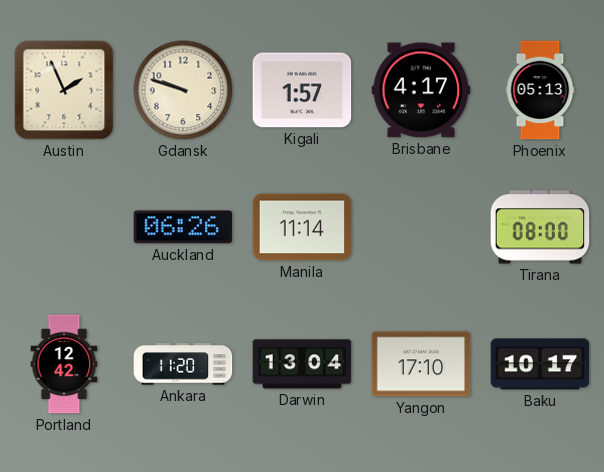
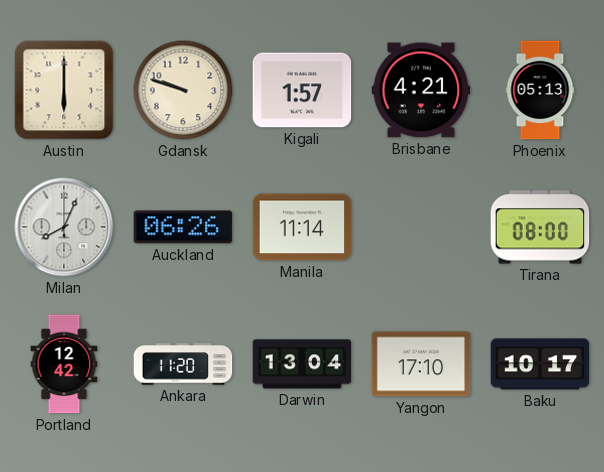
Austin: 1:56 -> 6:00
Brisbane: 4:17 -> 4:21
Milan: none -> 8:04
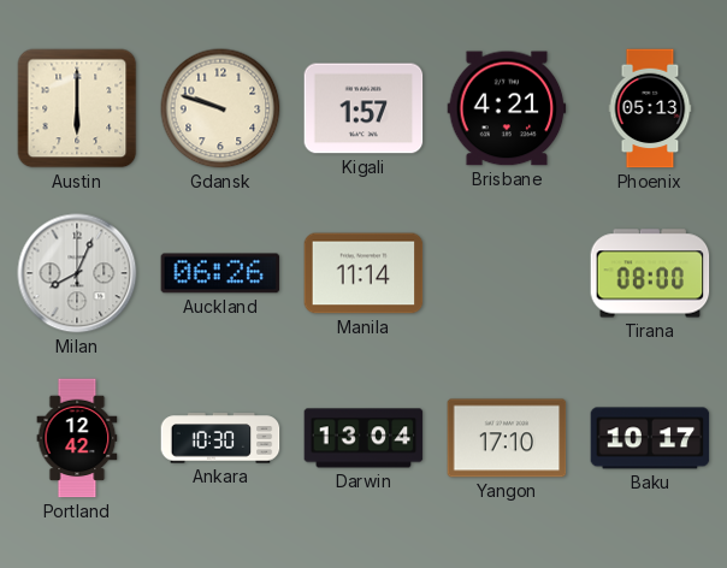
Ankara: 11:20 -> 10:30
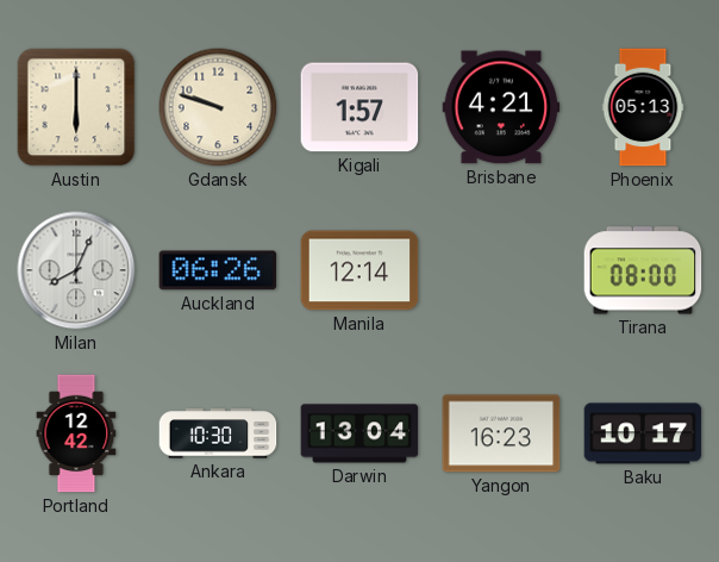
Manila: 11:14 -> 12:14
Yangon: 17:10 -> 16:23
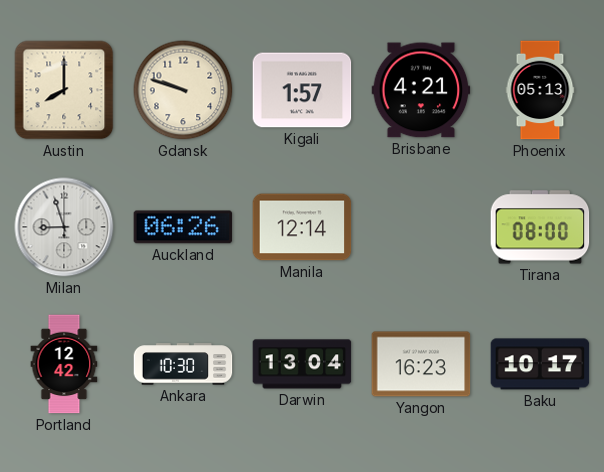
Austin: 6:00 -> 8:00
Milan: 8:04 -> 8:57
